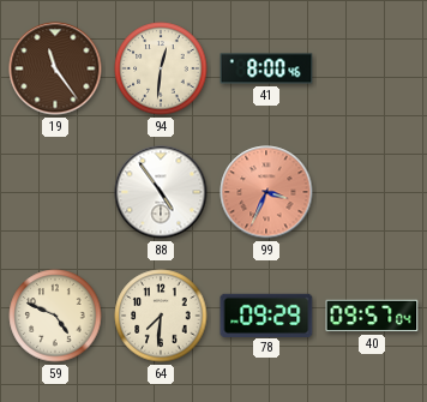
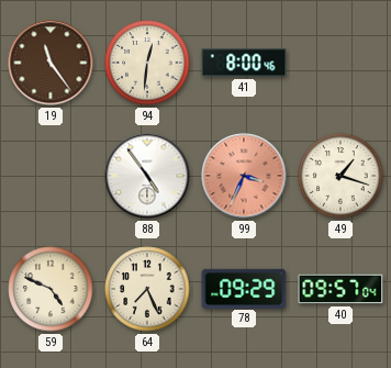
49: none -> 1:18
64: 7:31 -> 7:26
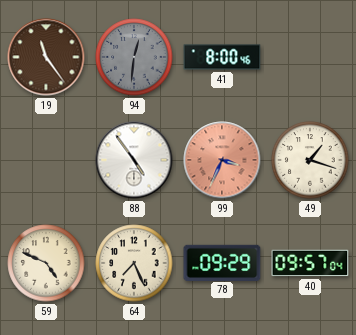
94 dial: cream -> grey
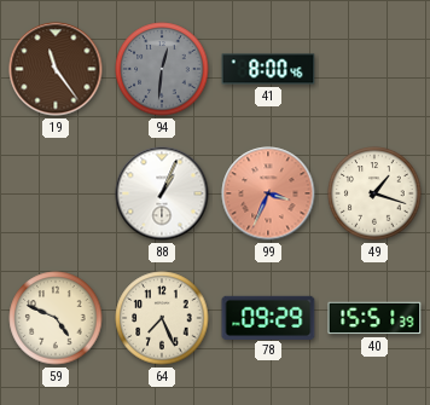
88: 4:54 -> 1:04
40: 09:57 -> 15:51
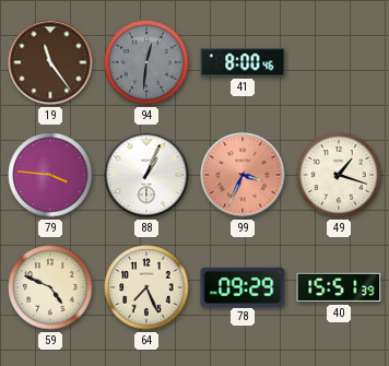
79: none -> 3:46
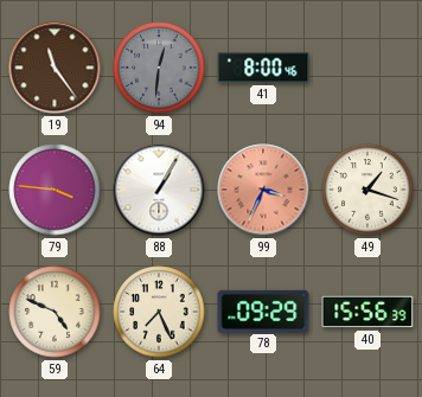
88: 1:04 -> 1:05
40: 15:51 -> 15:56
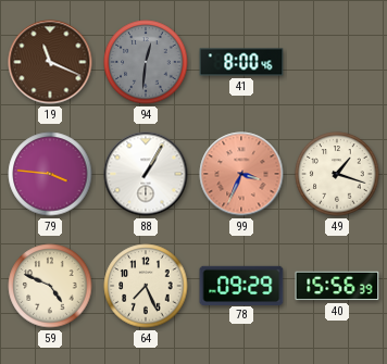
19: 11:24 -> 11:19
